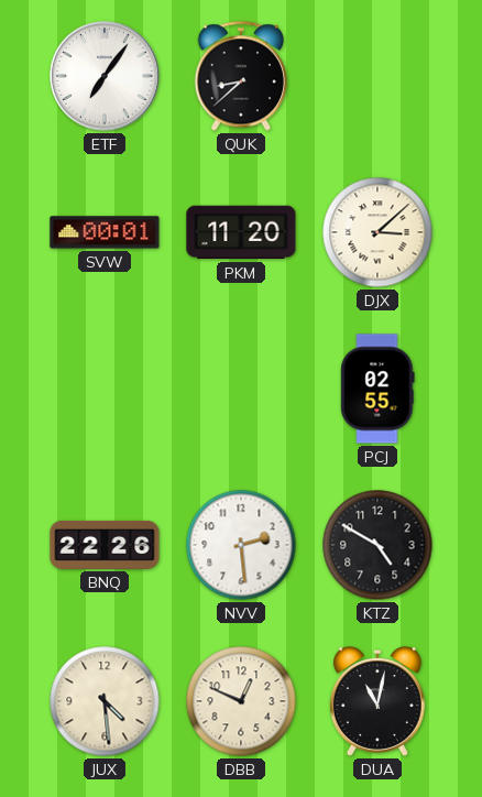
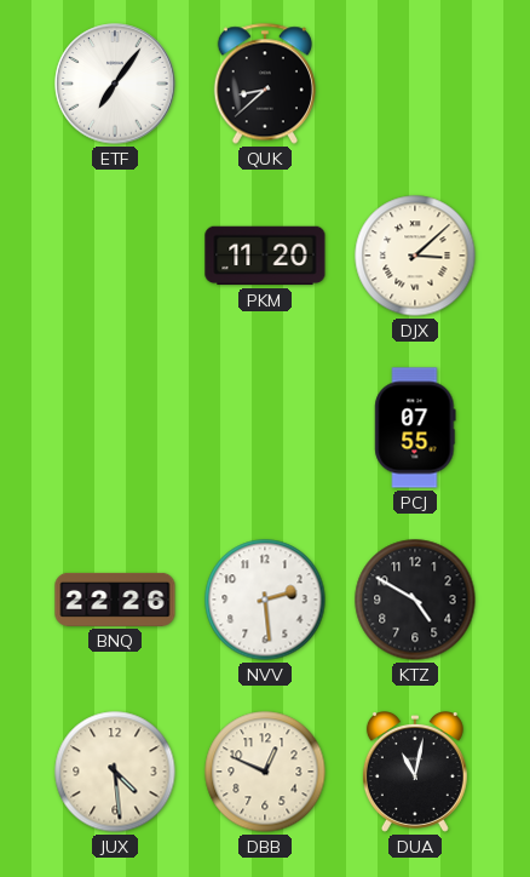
SVW: 00:01 -> none
PCJ: 02:55 -> 07:55
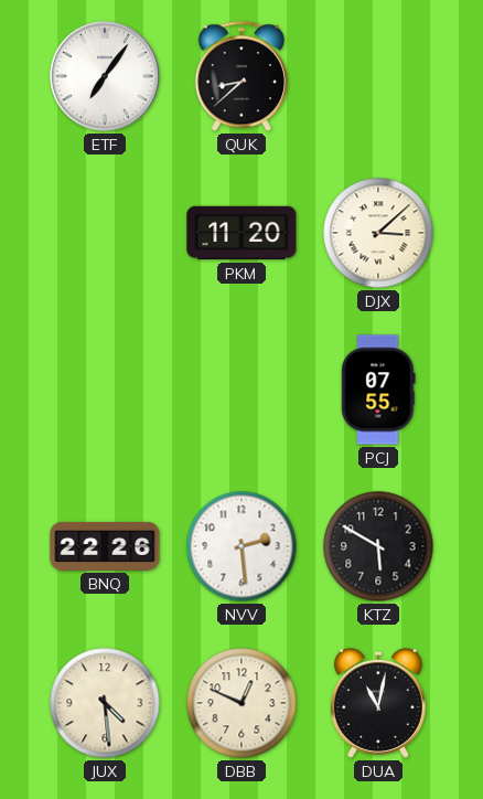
KTZ: 4:50 -> 5:50
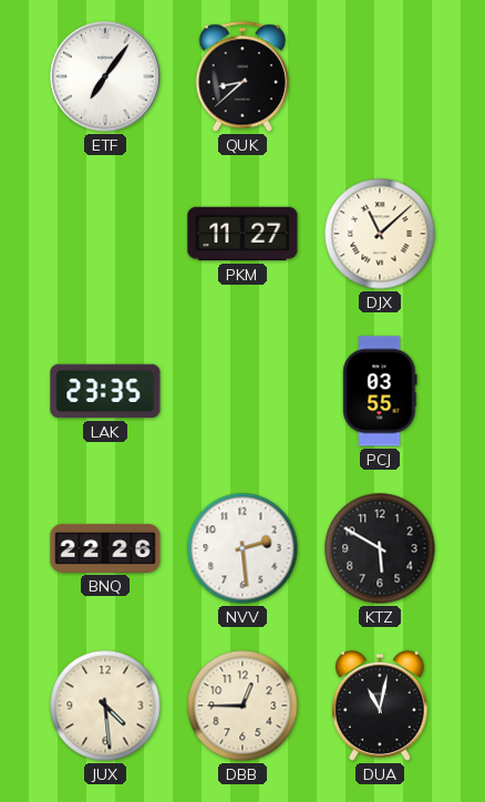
PKM: 11:20 -> 11:27
DJX: 3:08 -> 11:08
LAK: none -> 23:35
PCJ: 07:55 -> 03:55
DBB: 12:49 -> 12:45
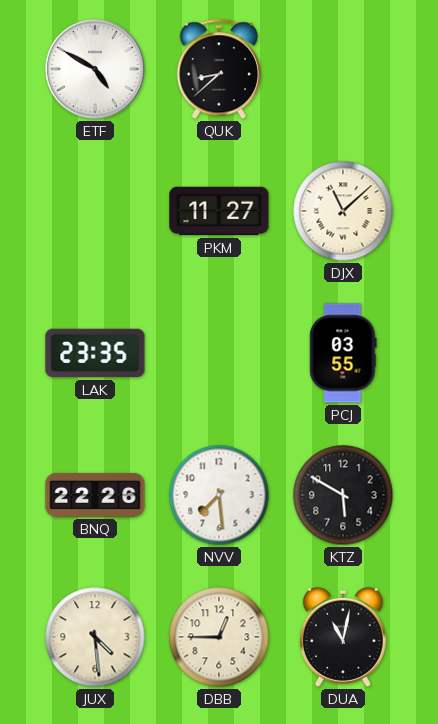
ETF: 7:06 -> 4:50
NVV: 2:29 -> 7:29
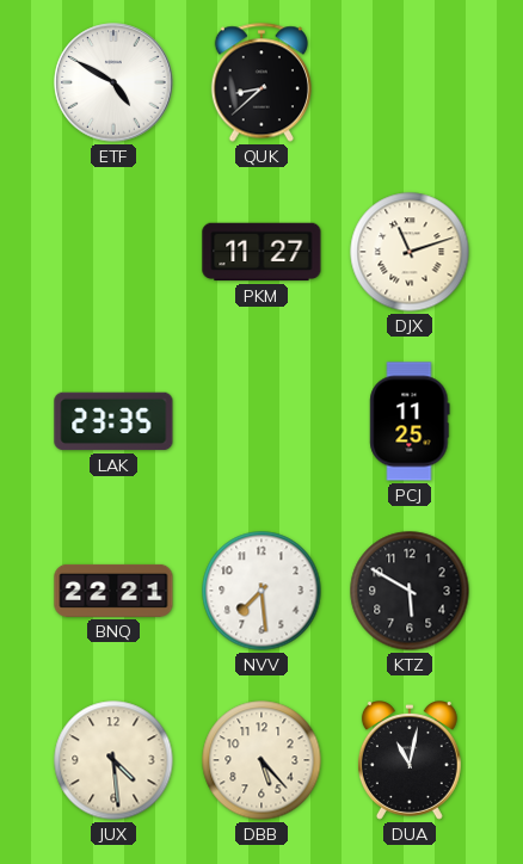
DJX: 11:08 -> 11:12
PCJ: 03:55 -> 11:25
BNQ: 22:26 -> 22:21
DBB: 12:45 -> 5:23
